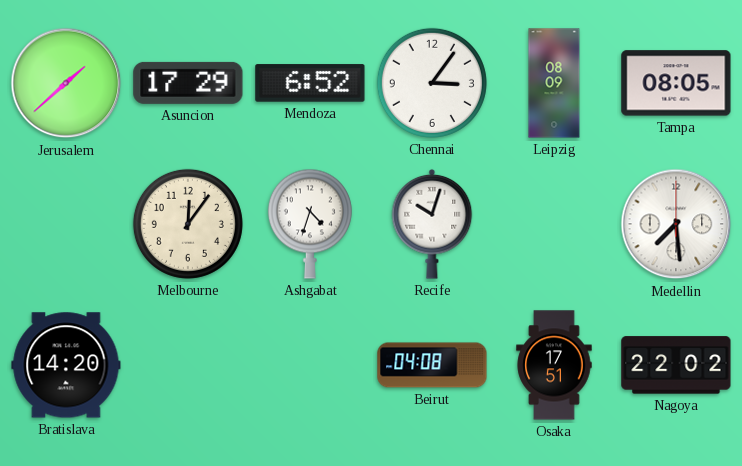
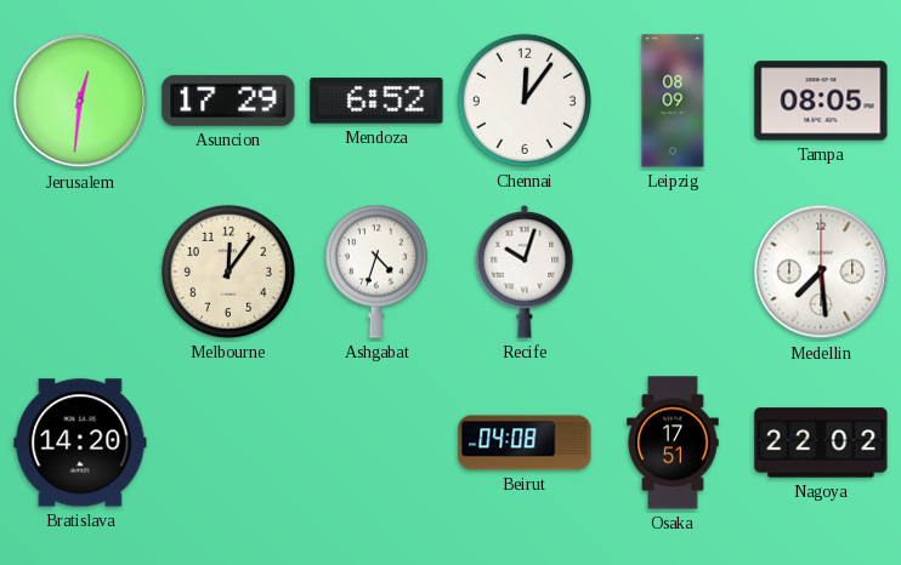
Jerusalem: 1:38 -> 12:31
Chennai: 3:06 -> 12:06
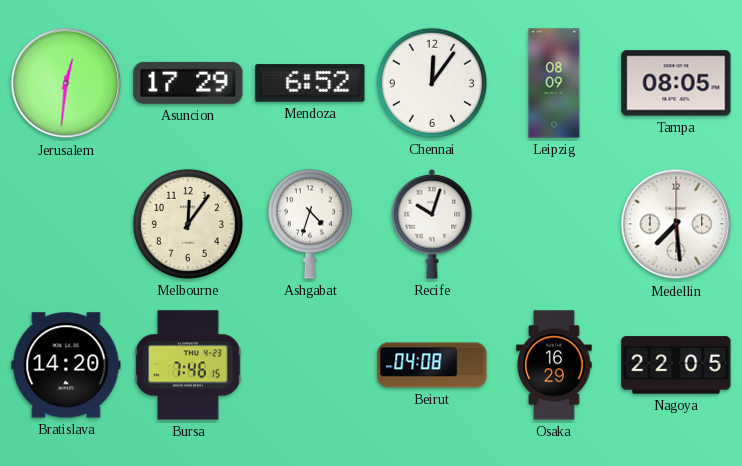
Bursa: none -> 7:46
Osaka: 17:51 -> 16:29
Nagoya: 22:02 -> 22:05
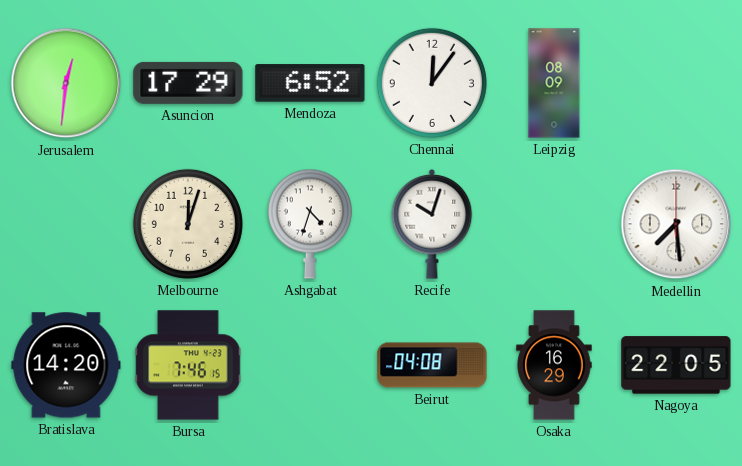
Tampa: 08:05 -> none
Melbourne: 12:06 -> 12:03
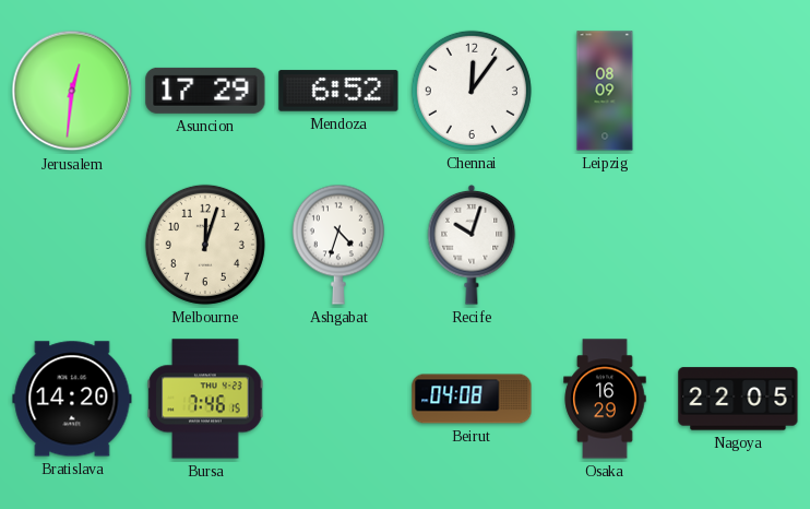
Medellin: 7:29 -> none
